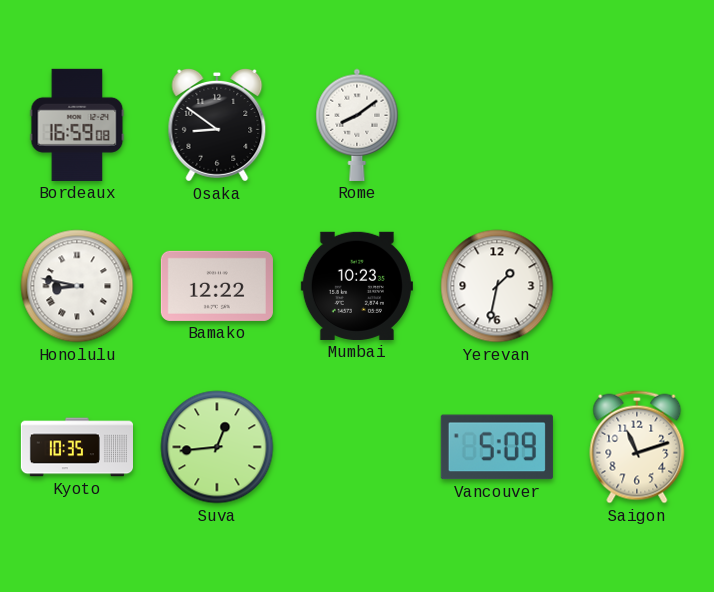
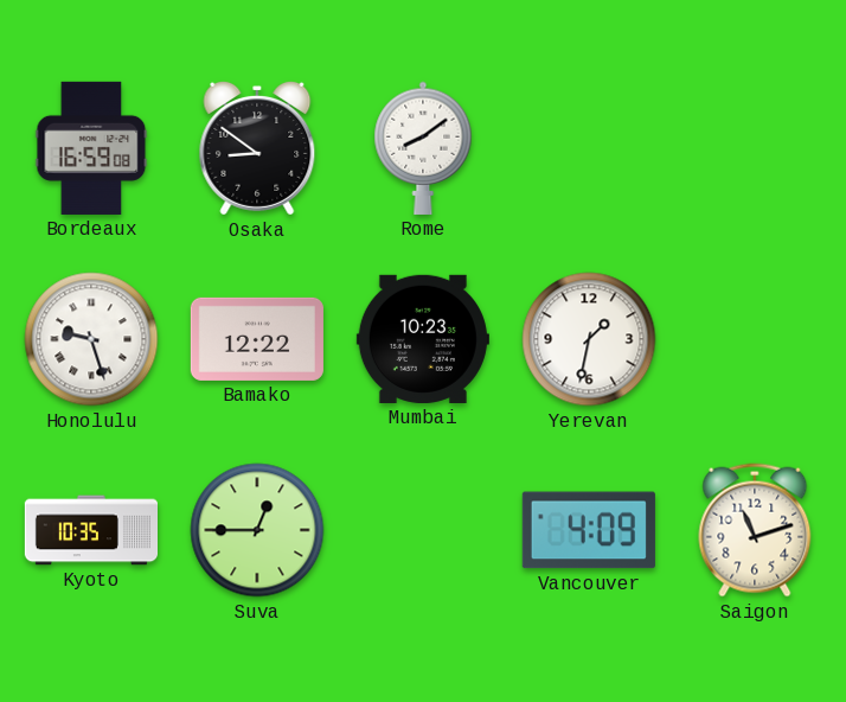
Honolulu: 8:47 -> 9:27
Suva: 12:44 -> 12:45
Vancouver: 5:09 -> 4:09
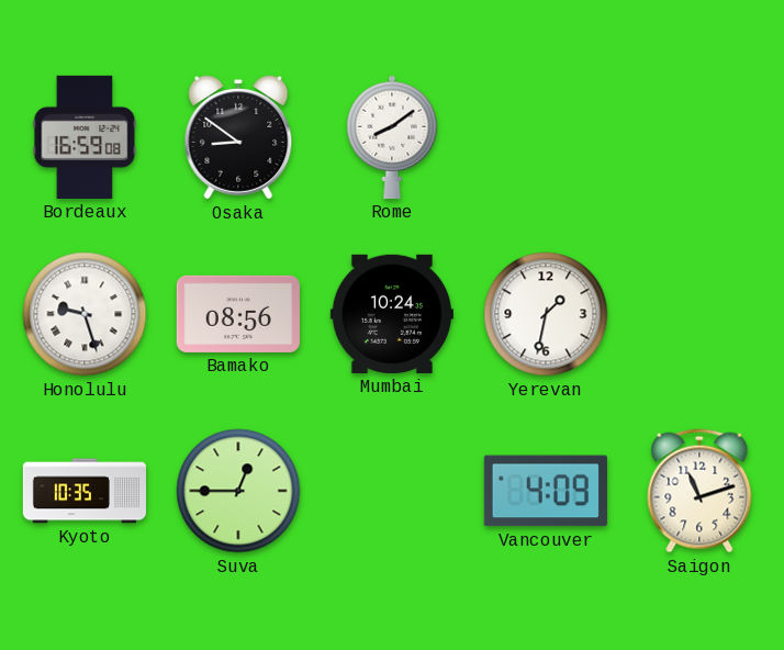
Bamako: 12:22 -> 08:56
Mumbai: 10:23 -> 10:24
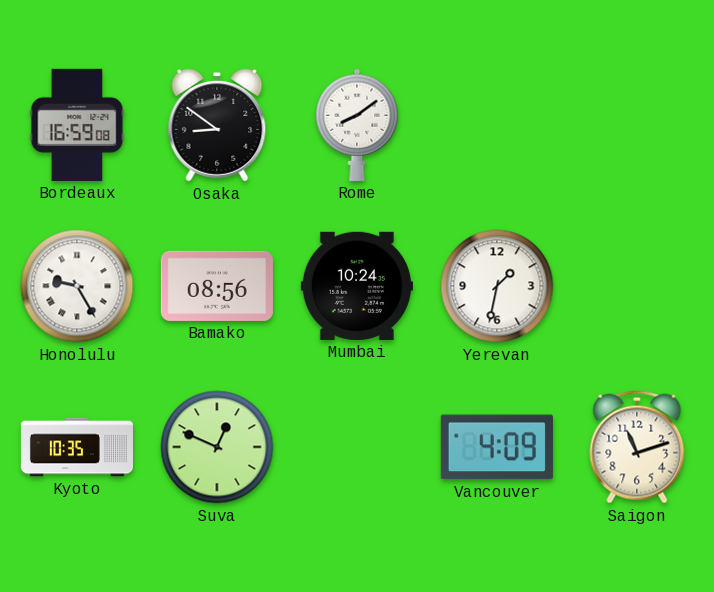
Honolulu: 9:27 -> 9:25
Suva: 12:45 -> 12:49
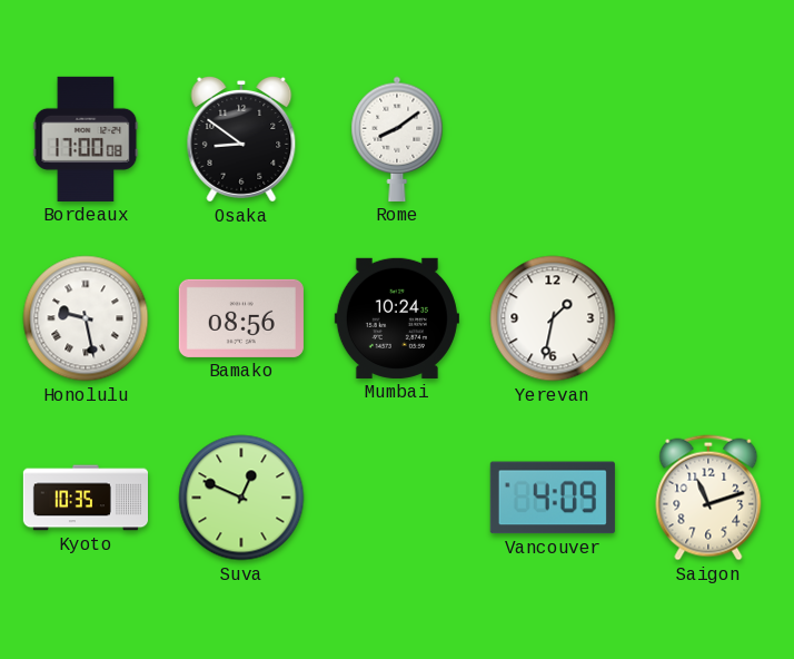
Bordeaux: 16:59 -> 17:00
Honolulu: 9:25 -> 9:28
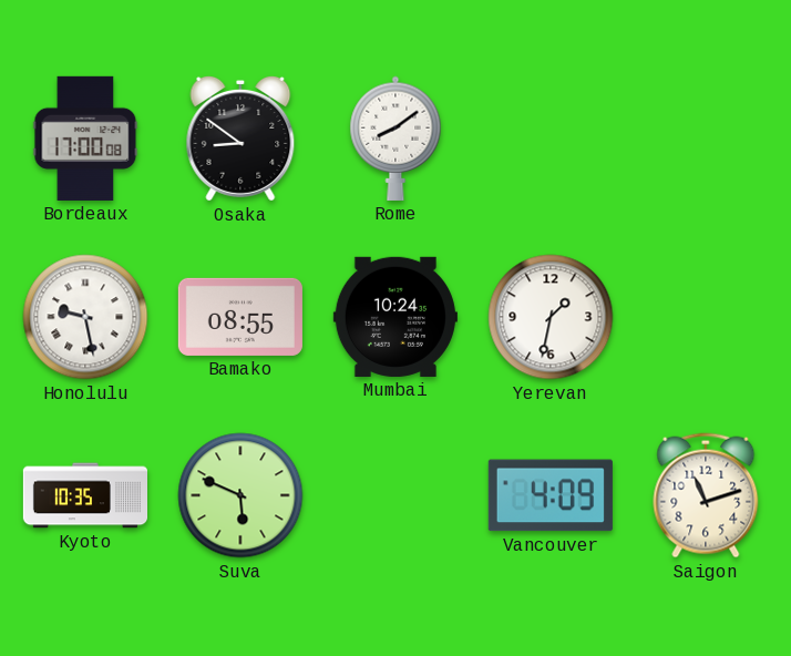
Bamako: 08:56 -> 08:55
Suva: 12:49 -> 5:49
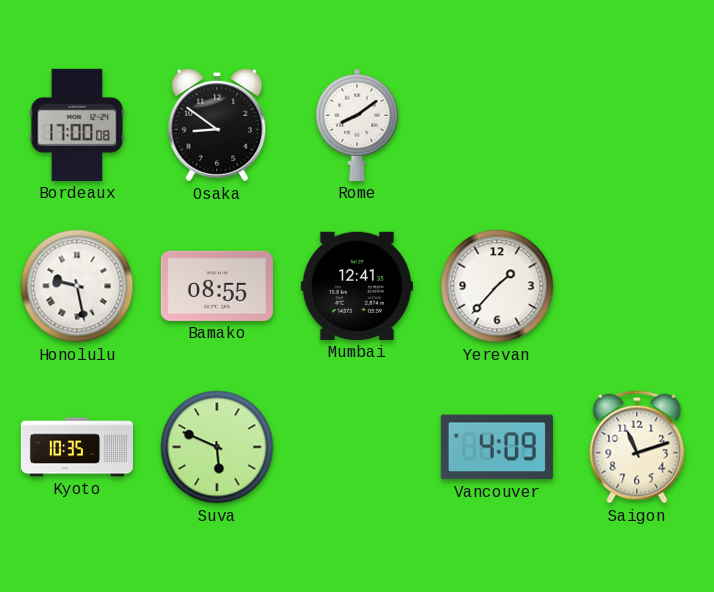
Mumbai: 10:24 -> 12:41
Yerevan: 1:32 -> 1:37
